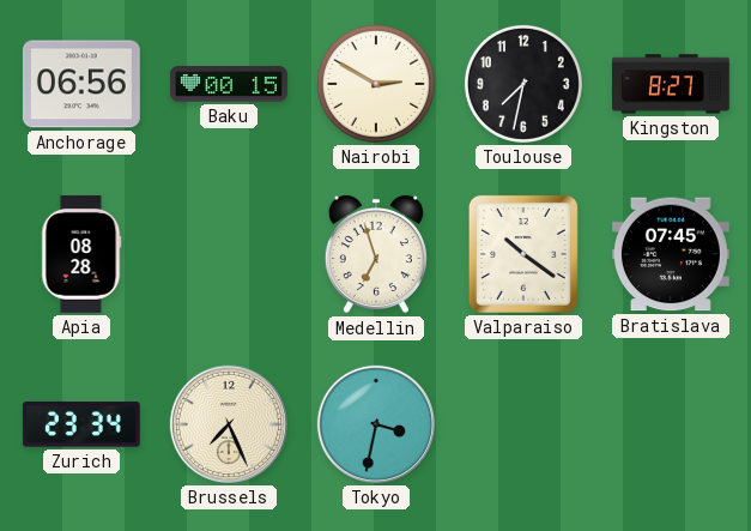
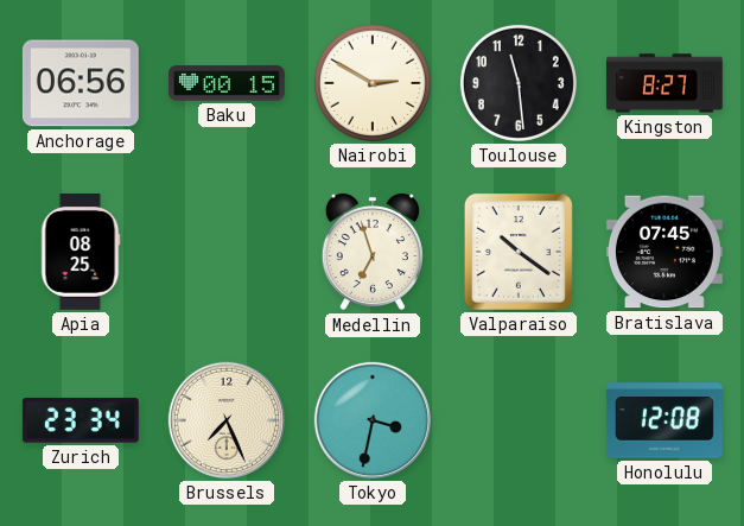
Toulouse: 7:32 -> 11:29
Apia: 08:28 -> 08:25
Honolulu: none -> 12:08
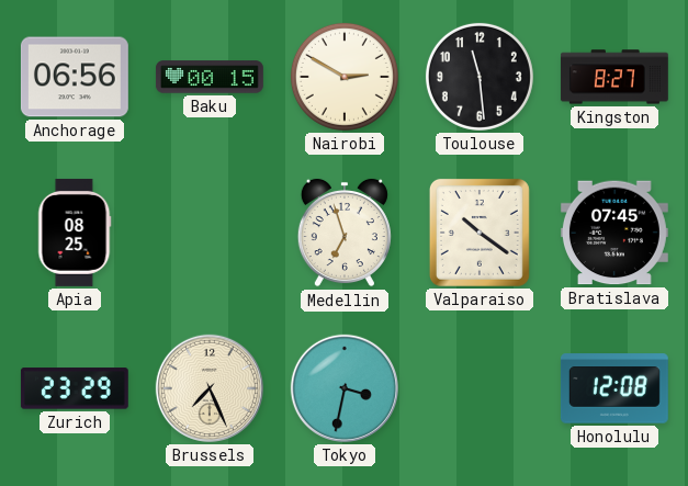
Zurich: 23:34 -> 23:29
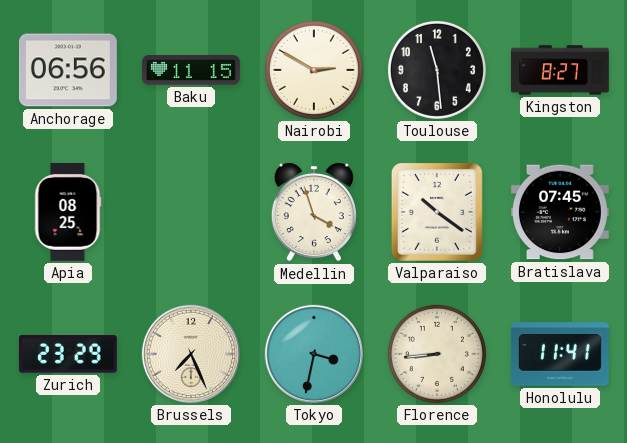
Baku: 00:15 -> 11:15
Medellin: 6:57 -> 3:57
Florence: none -> 8:44
Honolulu: 12:08 -> 11:41
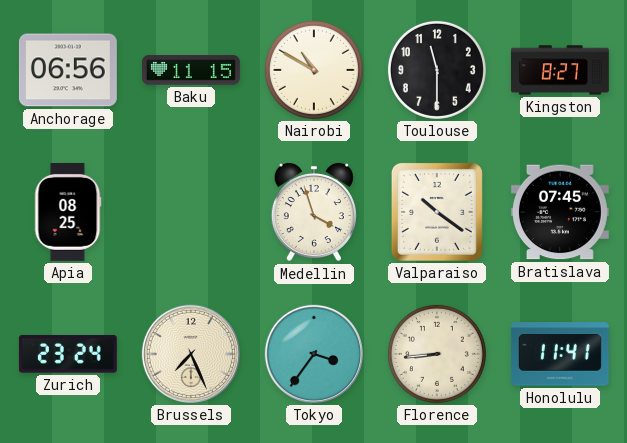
Nairobi: 2:50 -> 10:50
Toulouse: 11:29 -> 11:30
Zurich: 23:29 -> 23:24
Tokyo: 3:32 -> 3:36
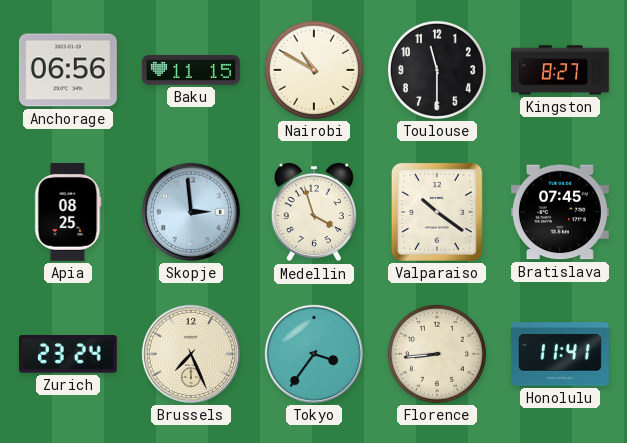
Skopje: none -> 2:59
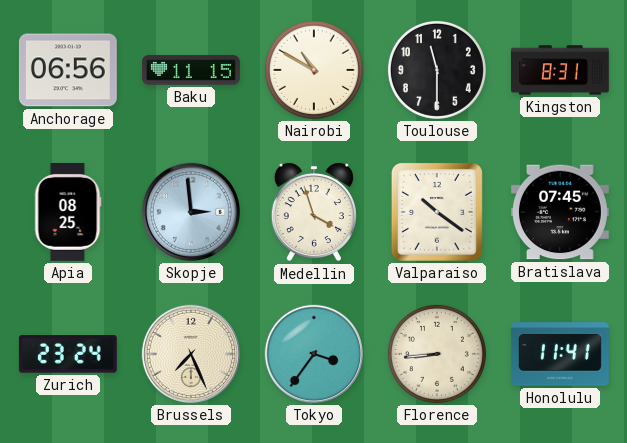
Kingston: 8:27 -> 8:31
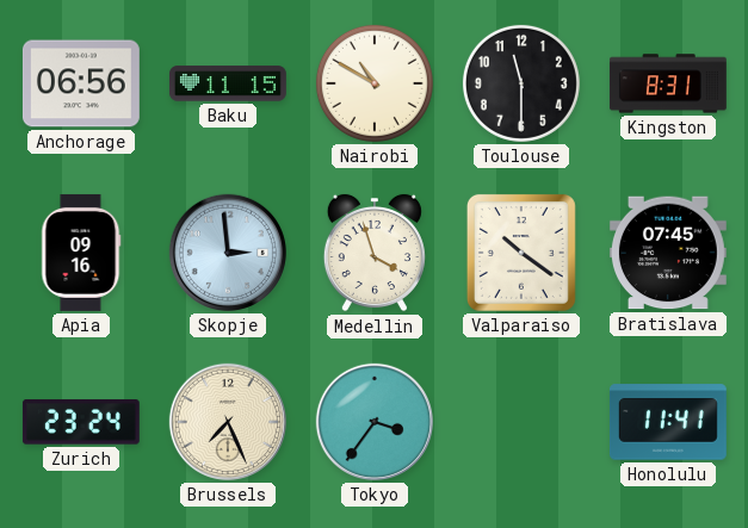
Apia: 08:25 -> 09:16
Florence: 8:44 -> none
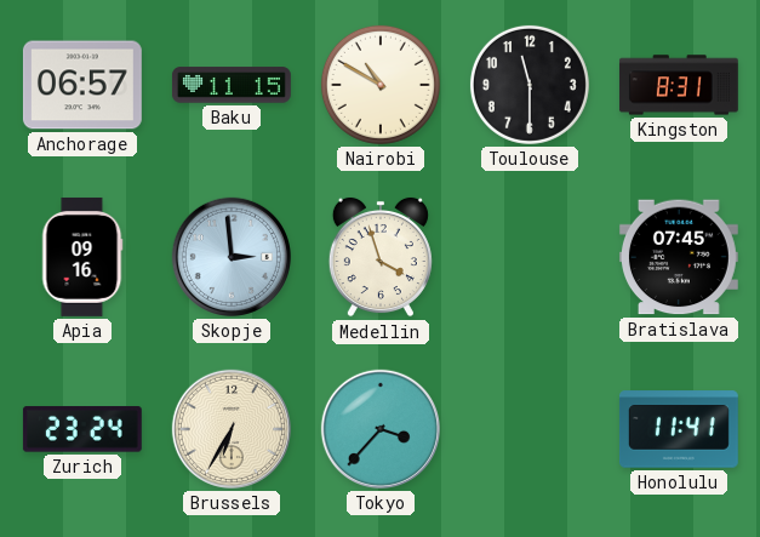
Anchorage: 06:56 -> 06:57
Valparaiso: 10:21 -> none
Brussels: 7:26 -> 6:35
Tokyo: 3:36 -> 3:37
